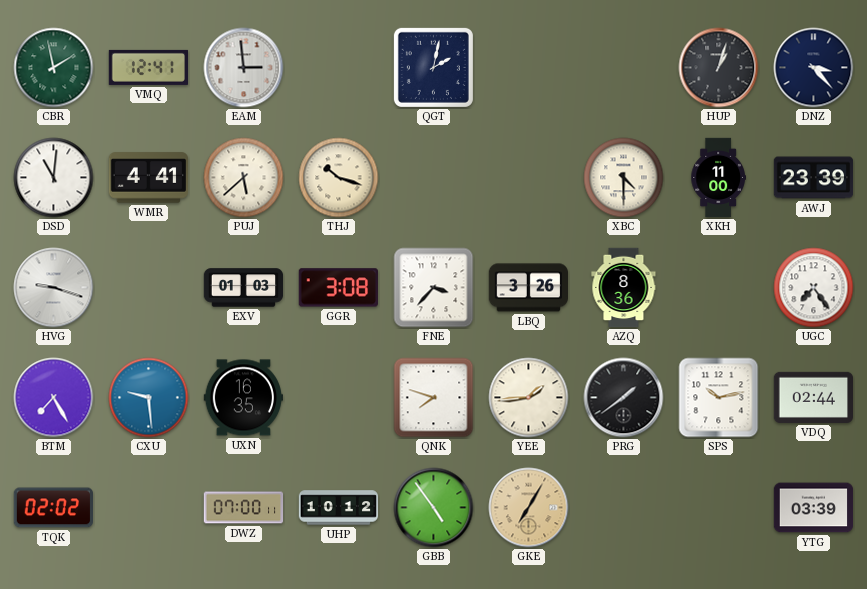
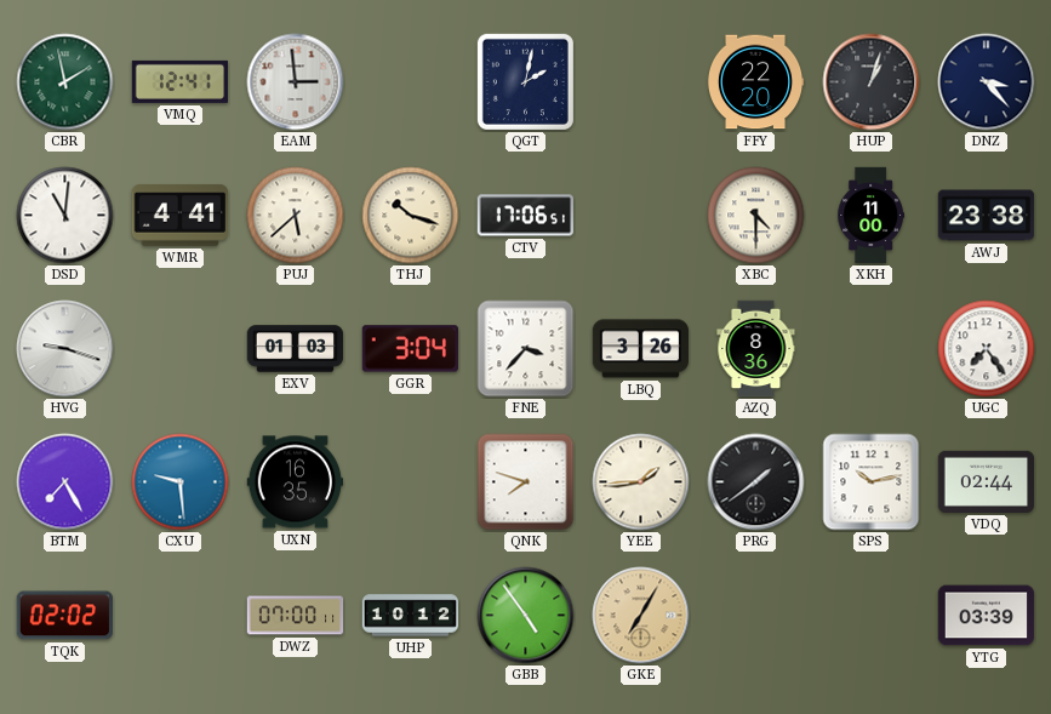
FFY: none -> 22:20
CTV: none -> 17:06
AWJ: 23:39 -> 23:38
GGR: 3:08 -> 3:04
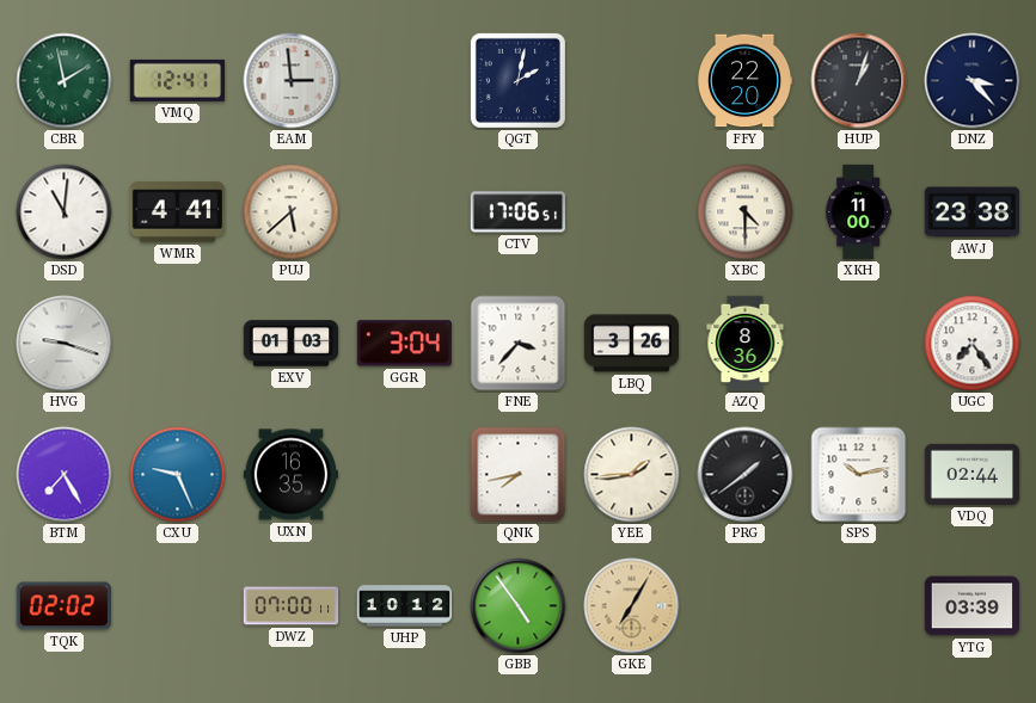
THJ: 10:18 -> none
CXU: 9:29 -> 9:26
QNK: 7:48 -> 7:43
